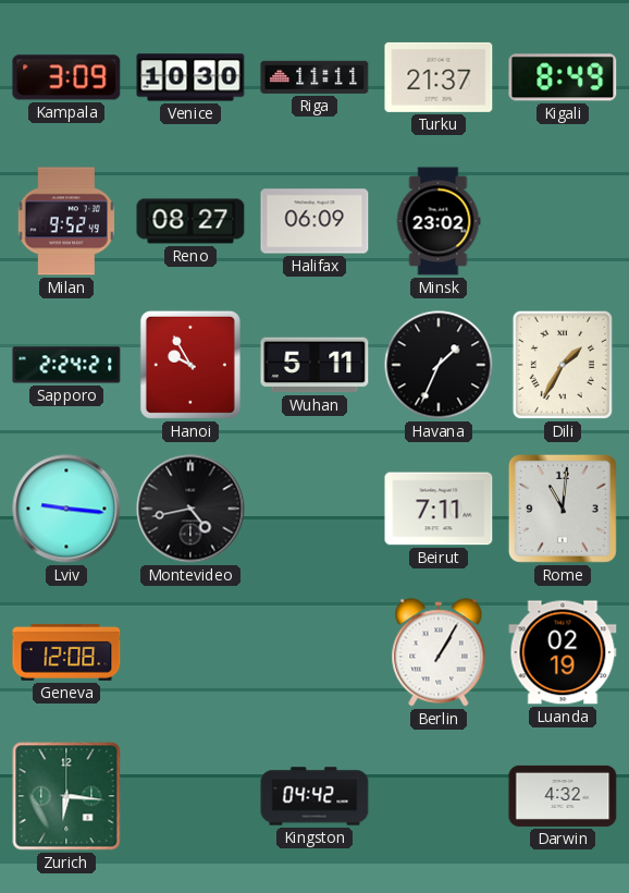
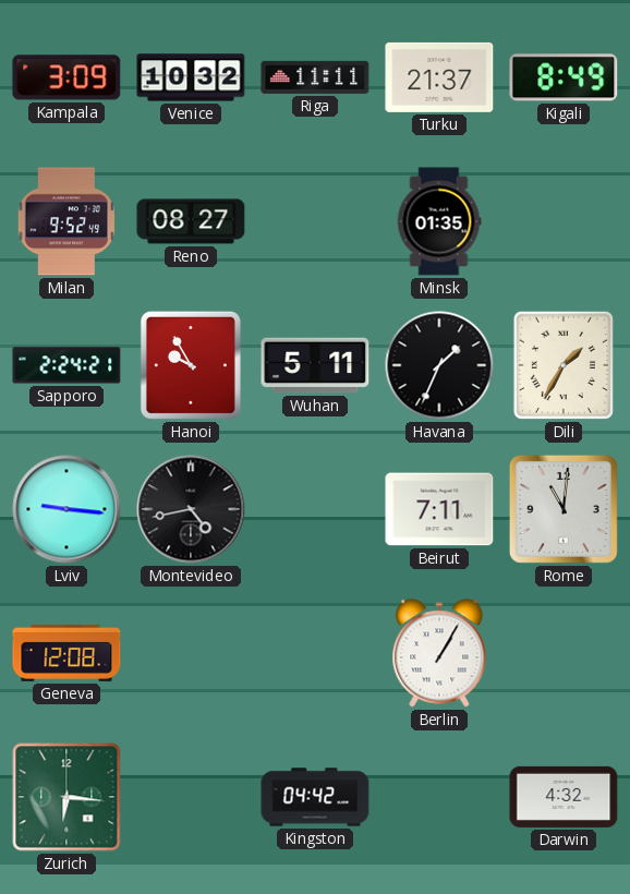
Venice: 10:30 -> 10:32
Halifax: 06:09 -> none
Minsk: 23:02 -> 01:35
Luanda: 02:19 -> none
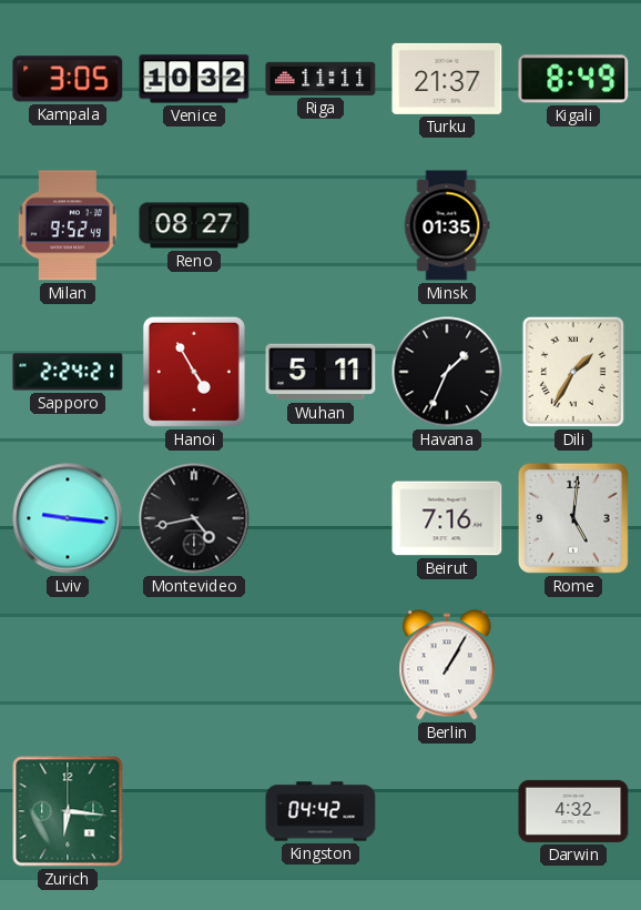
Kampala: 3:09 -> 3:05
Hanoi: 9:55 -> 4:55
Beirut: 7:11 -> 7:16
Rome: 11:01 -> 5:01
Geneva: 12:08 -> none
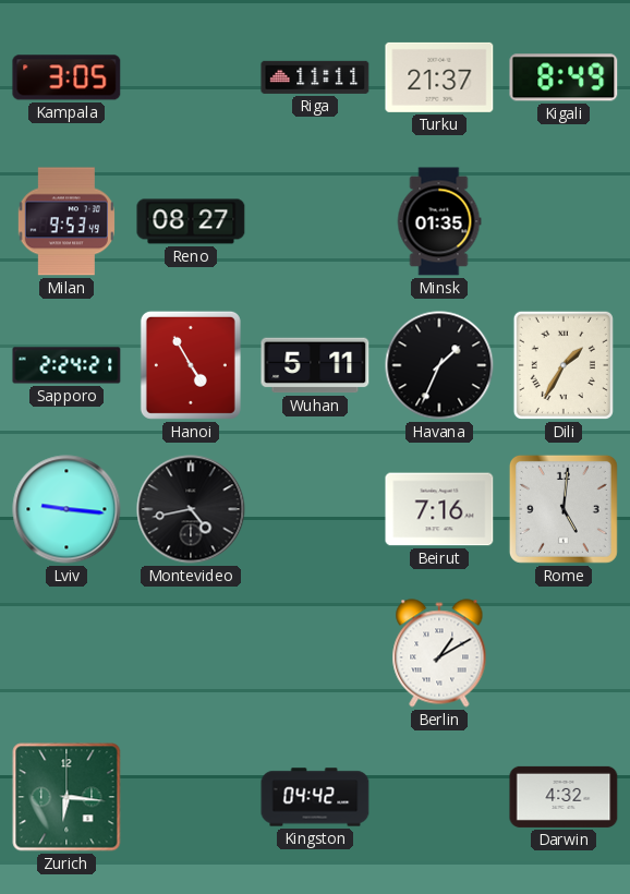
Venice: 10:32 -> none
Milan: 9:52 -> 9:53
Berlin: 1:05 -> 1:10
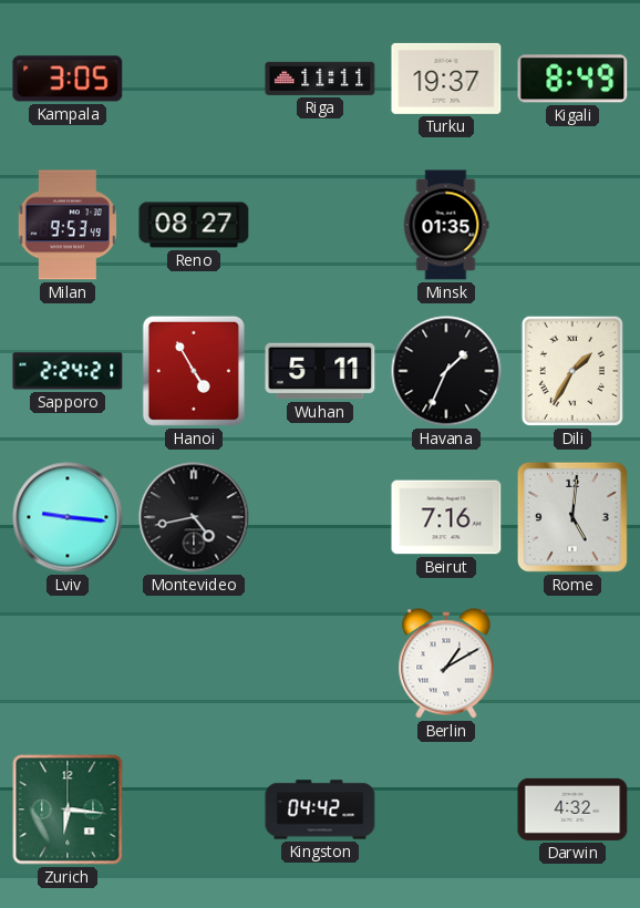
Turku: 21:37 -> 19:37
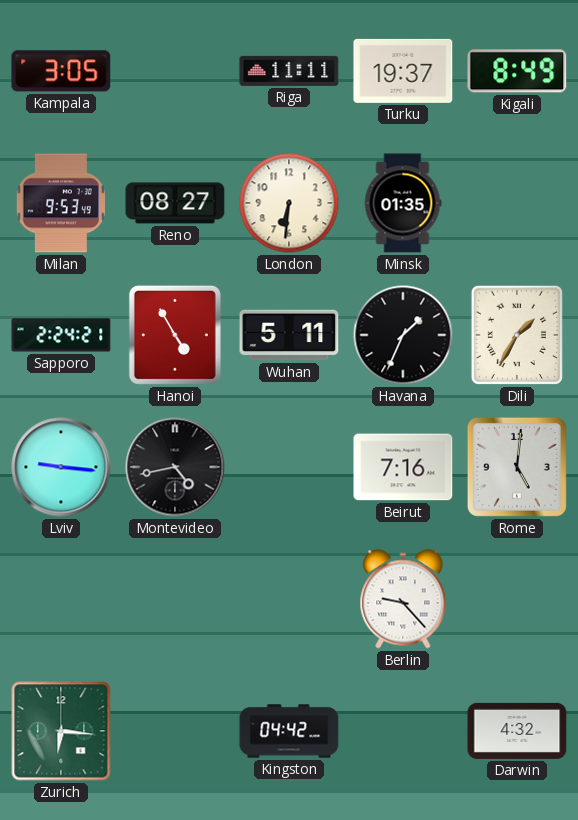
London: none -> 6:31
Berlin: 1:10 -> 9:23
